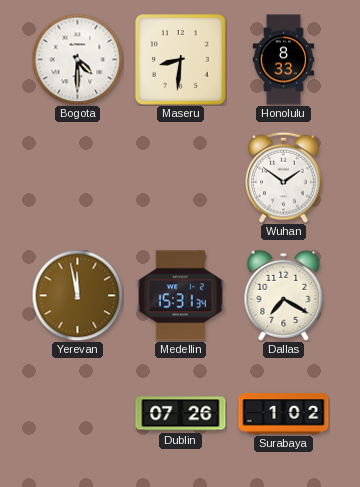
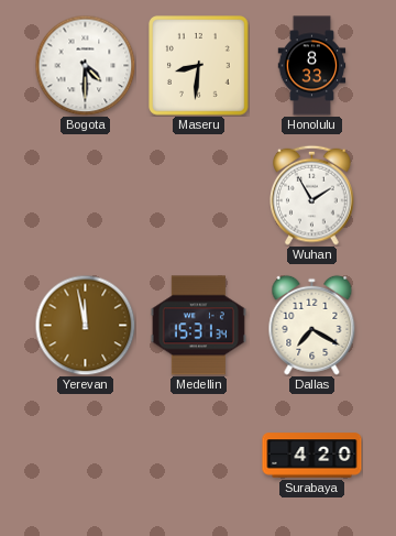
Wuhan: 1:51 -> 1:55
Dublin: 07:26 -> none
Surabaya: 1:02 -> 4:20
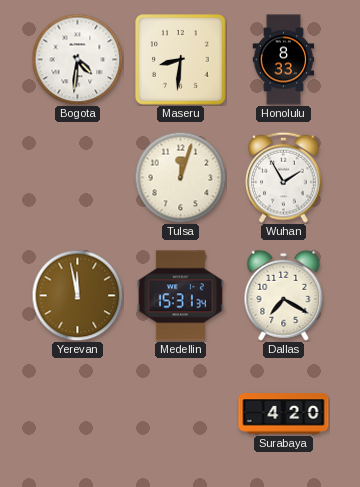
Bogota: 4:30 -> 4:31
Tulsa: none -> 12:03
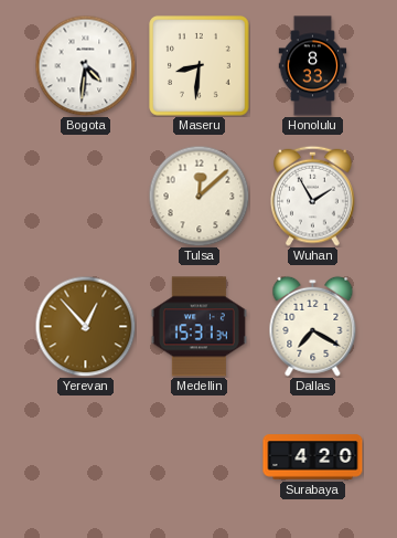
Tulsa: 12:03 -> 12:08
Yerevan: 11:58 -> 12:53
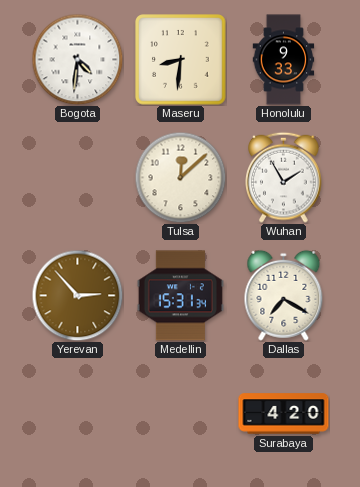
Honolulu: 8:33 -> 9:33
Yerevan: 12:53 -> 2:53
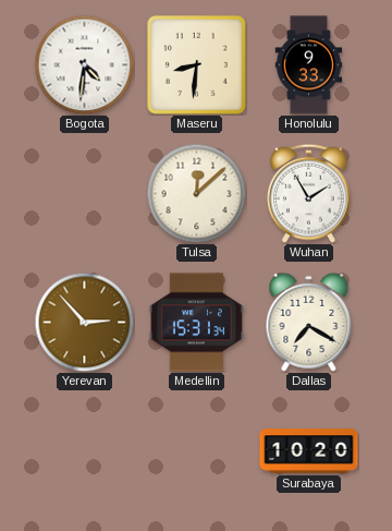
Surabaya: 4:20 -> 10:20
